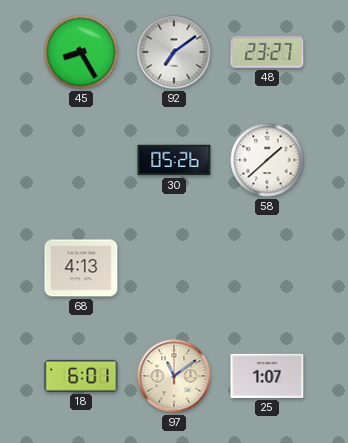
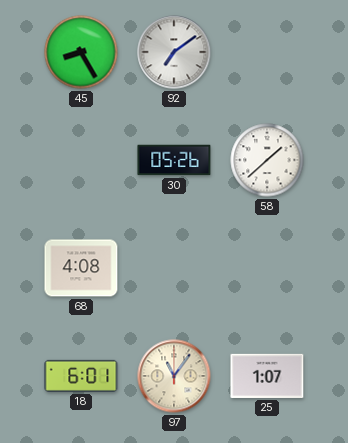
48: 23:27 -> none
68: 4:13 -> 4:08
97: 11:09 -> 11:06
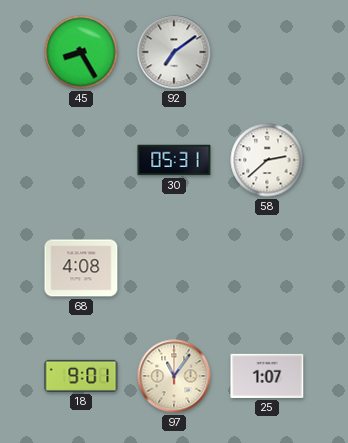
30: 05:26 -> 05:31
58: 1:38 -> 2:38
18: 6:01 -> 9:01
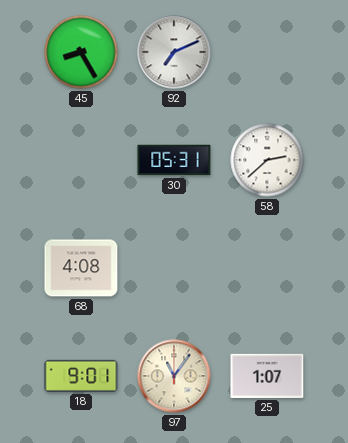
92: 7:09 -> 7:11
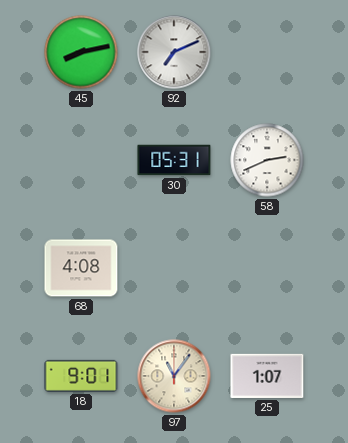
45: 8:25 -> 8:13
58: 2:38 -> 2:41
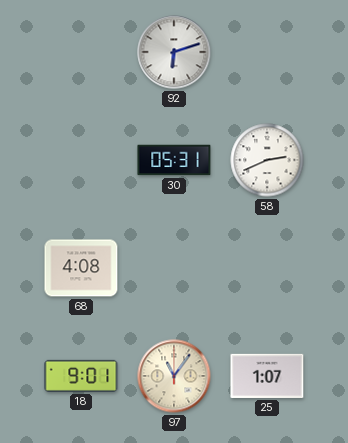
45: 8:13 -> none
92: 7:11 -> 6:12
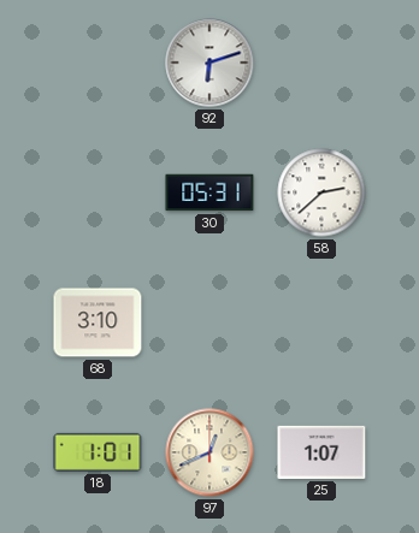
58: 2:41 -> 2:38
68: 4:08 -> 3:10
18: 9:01 -> 1:01
97: 11:06 -> 12:41
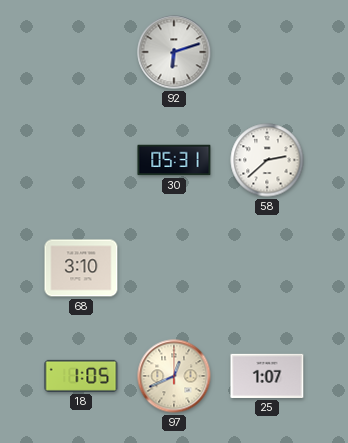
18: 1:01 -> 1:05
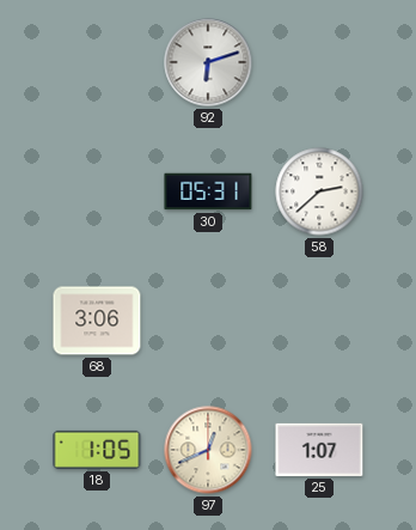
68: 3:10 -> 3:06
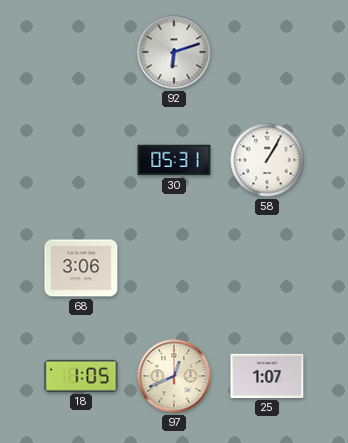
58: 2:38 -> 1:05
